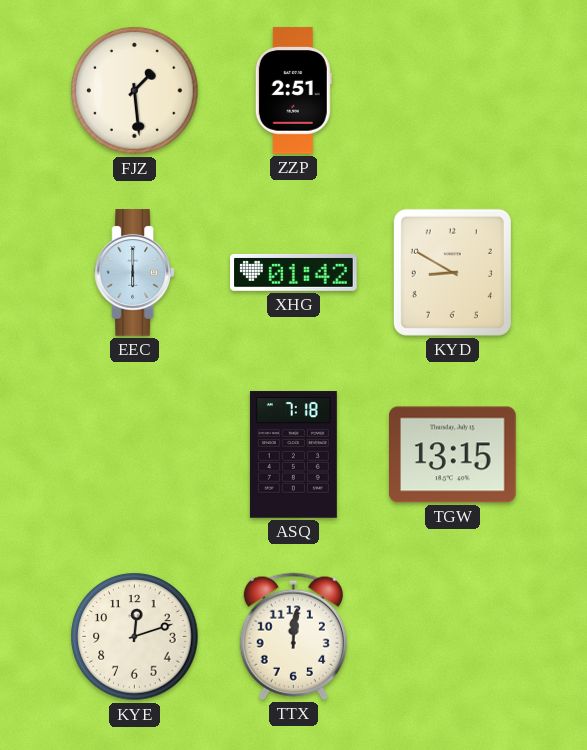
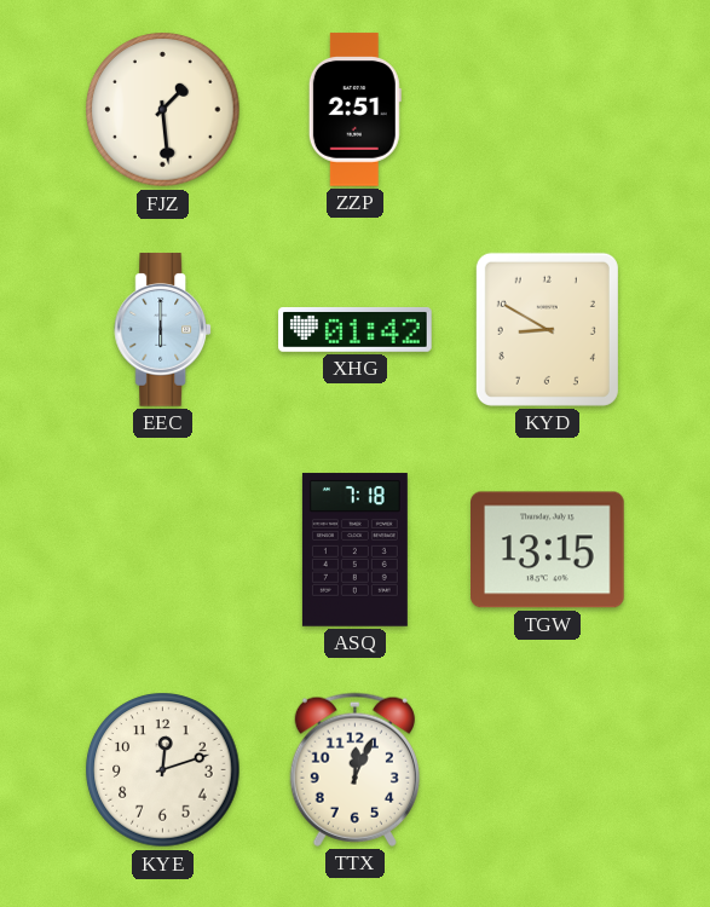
TTX: 12:01 -> 12:04
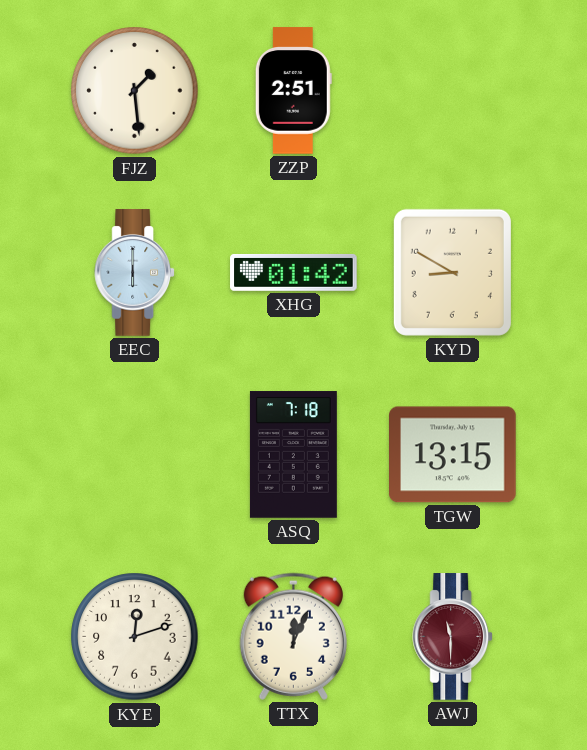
AWJ: none -> 11:30
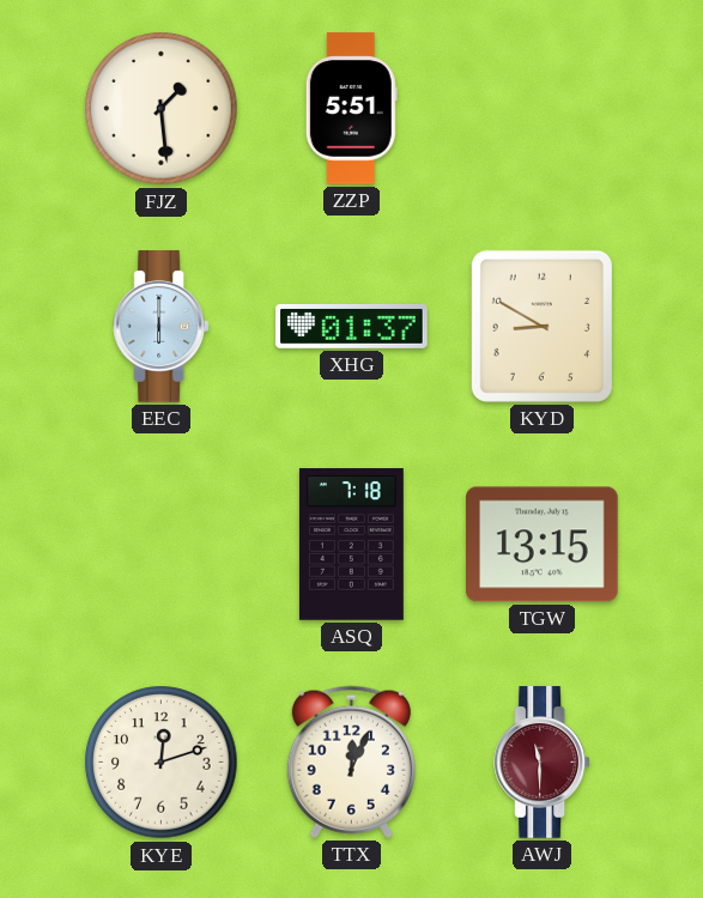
ZZP: 2:51 -> 5:51
XHG: 01:42 -> 01:37
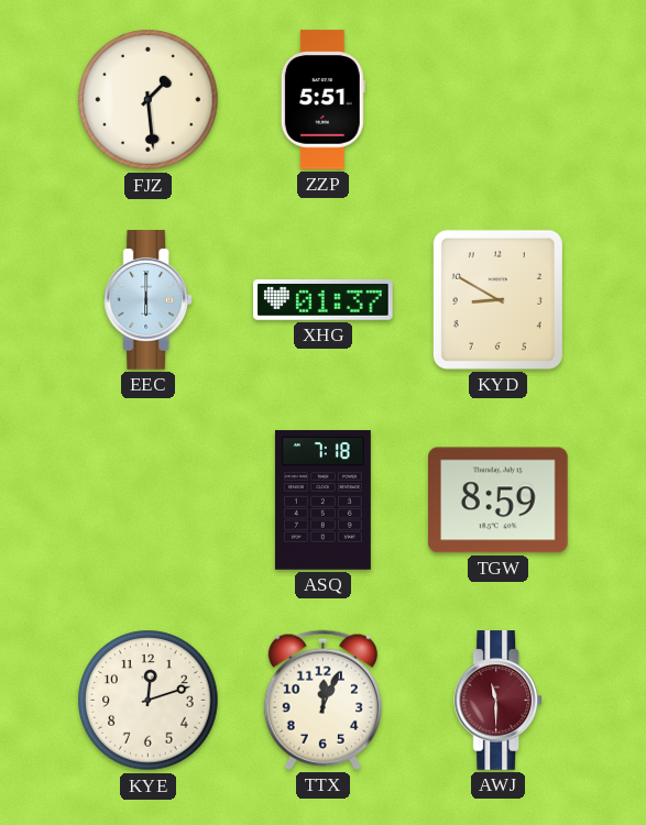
TGW: 13:15 -> 8:59
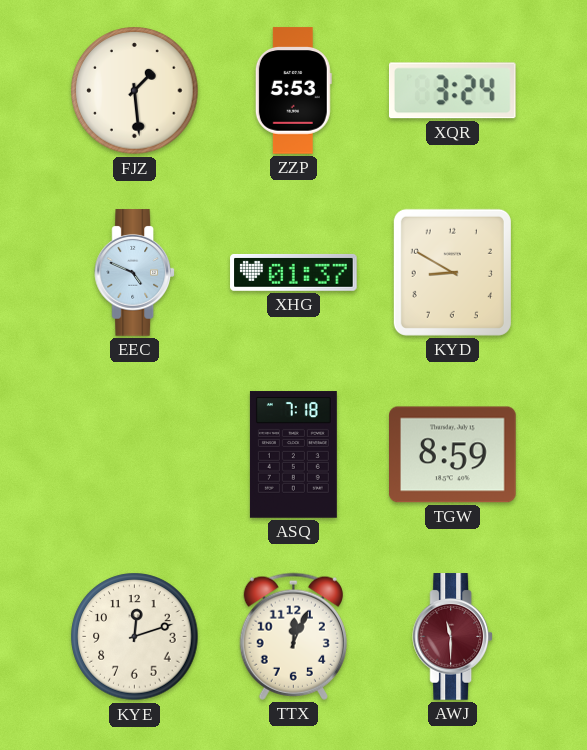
ZZP: 5:51 -> 5:53
XQR: none -> 3:24
EEC: 6:00 -> 4:49
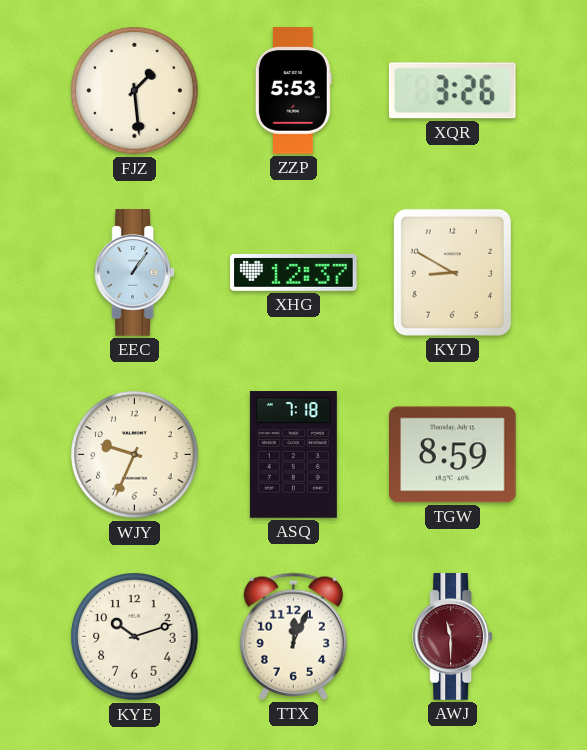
XQR: 3:24 -> 3:26
EEC: 4:49 -> 1:06
XHG: 01:37 -> 12:37
WJY: none -> 9:34
KYE: 12:12 -> 10:12
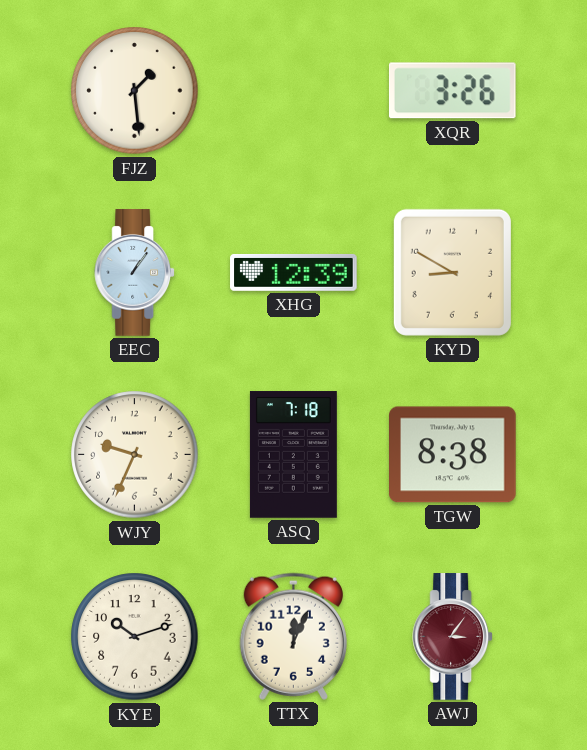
ZZP: 5:53 -> none
XHG: 12:37 -> 12:39
TGW: 8:59 -> 8:38
AWJ: 11:30 -> 3:06
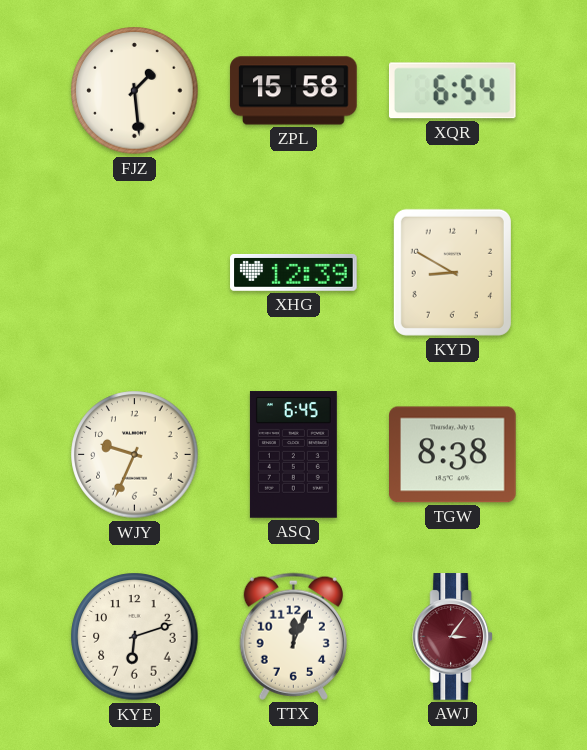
ZPL: none -> 15:58
XQR: 3:26 -> 6:54
EEC: 1:06 -> none
ASQ: 7:18 -> 6:45
KYE: 10:12 -> 6:12
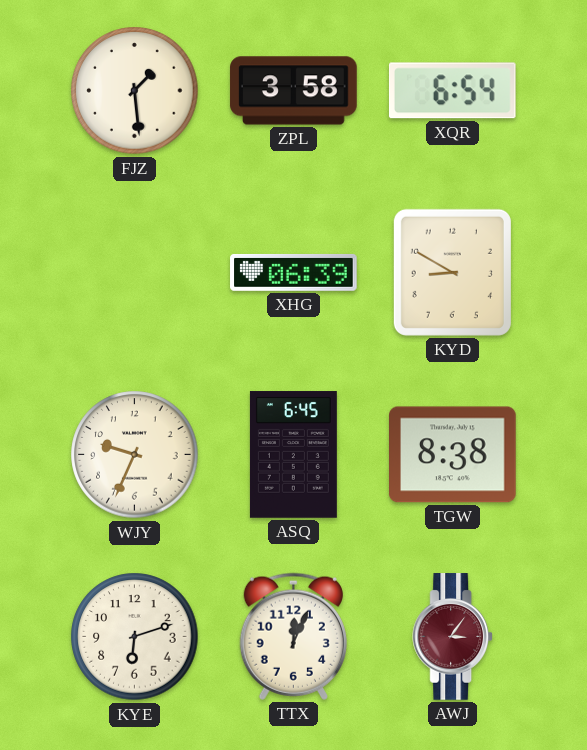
ZPL: 15:58 -> 3:58
XHG: 12:39 -> 06:39
